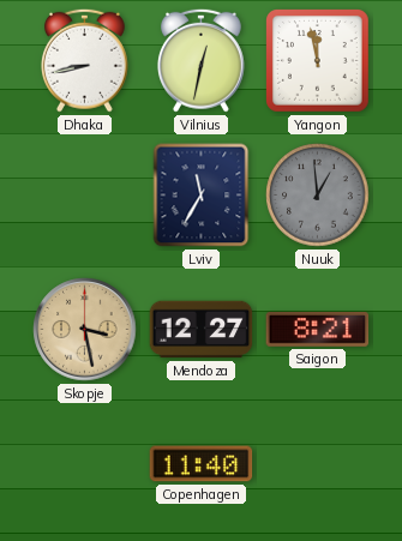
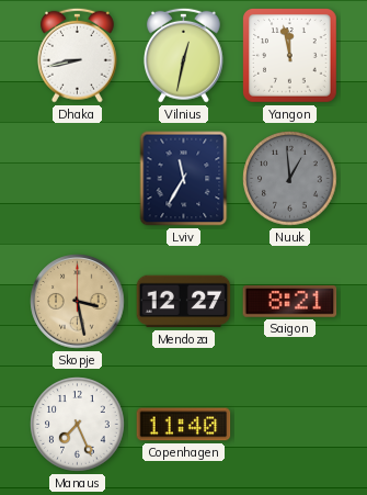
Manaus: none -> 7:26
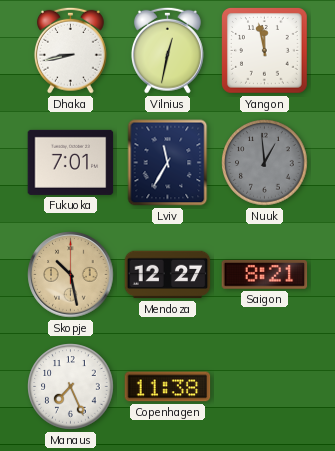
Fukuoka: none -> 7:01
Skopje: 3:28 -> 10:28
Copenhagen: 11:40 -> 11:38
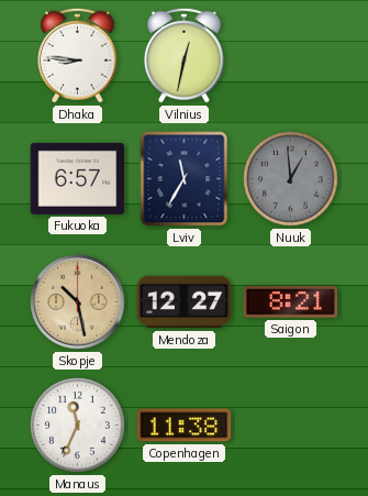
Dhaka: 8:43 -> 8:46
Yangon: 11:58 -> none
Fukuoka: 7:01 -> 6:57
Manaus: 7:26 -> 11:34
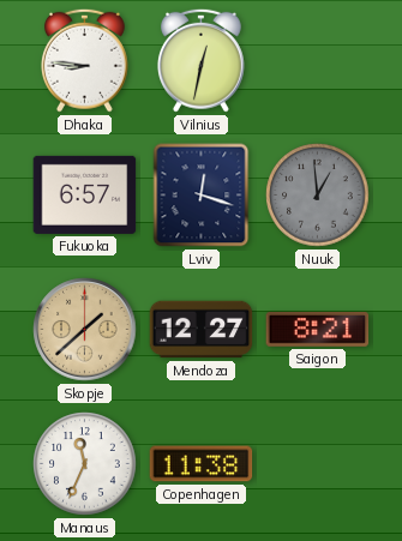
Lviv: 11:35 -> 12:18
Skopje: 10:28 -> 1:38
